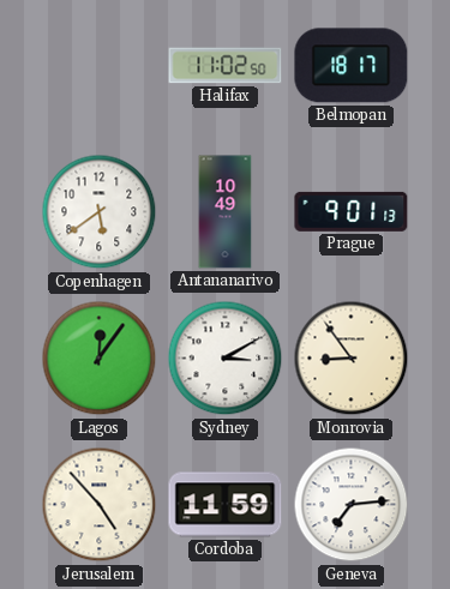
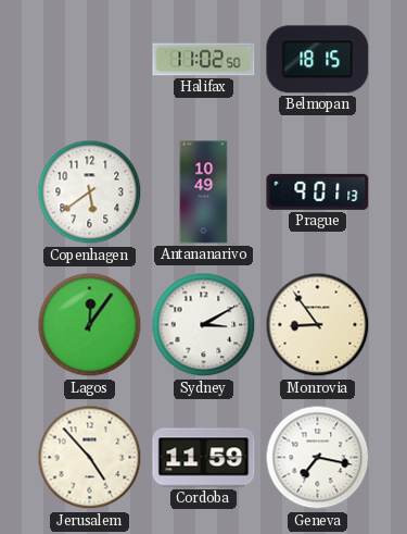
Belmopan: 18:17 -> 18:15
Geneva: 7:14 -> 7:17
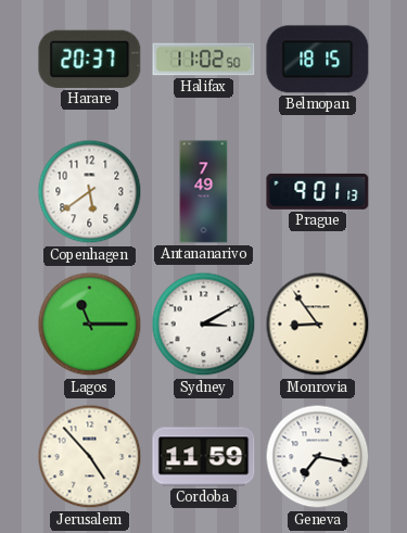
Harare: none -> 20:37
Antananarivo: 10:49 -> 7:49
Lagos: 12:06 -> 11:15
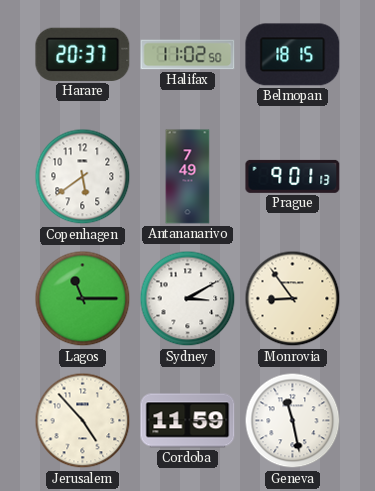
Geneva: 7:17 -> 11:28
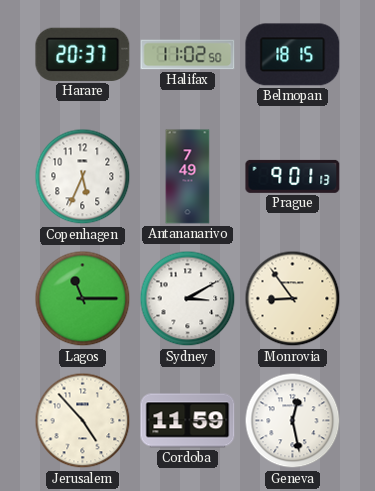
Copenhagen: 5:39 -> 5:34
Geneva: 11:28 -> 12:28
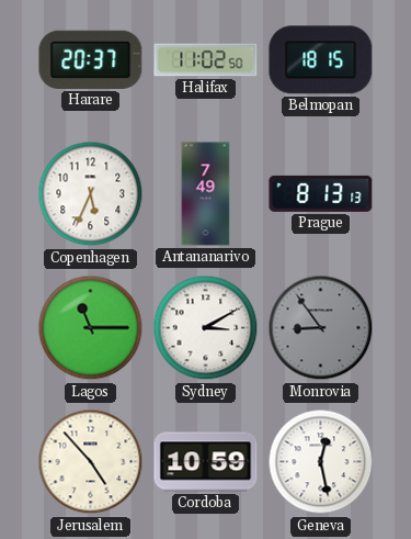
Prague: 9:01 -> 8:13
Monrovia dial: cream -> grey
Cordoba: 11:59 -> 10:59
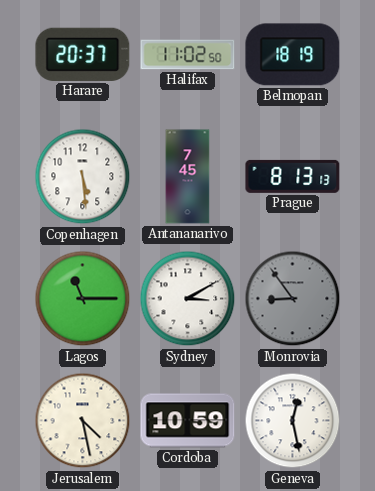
Belmopan: 18:15 -> 18:19
Copenhagen: 5:34 -> 5:29
Antananarivo: 7:49 -> 7:45
Jerusalem: 4:53 -> 4:28
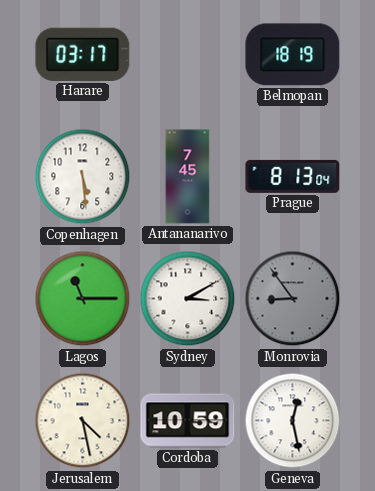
Harare: 20:37 -> 03:17
Halifax: 11:02 -> none
Prague: 8:13:13 -> 8:13:04
